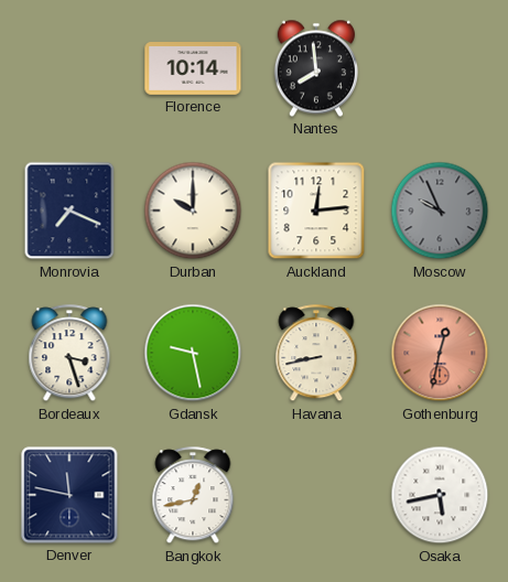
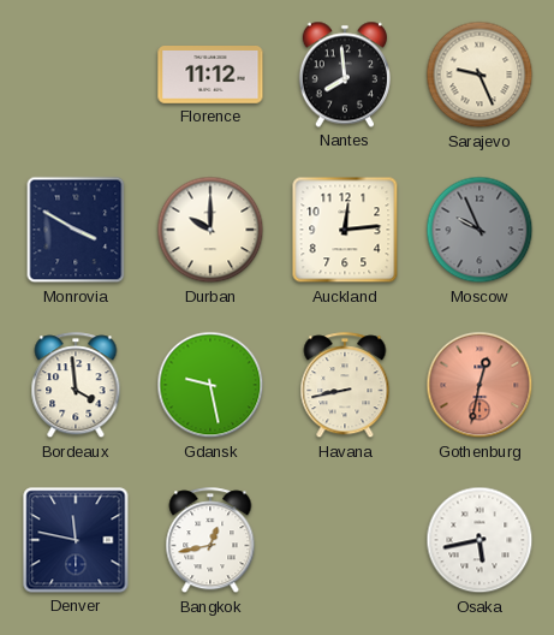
Florence: 10:14 -> 11:12
Sarajevo: none -> 9:26
Monrovia: 7:19 -> 3:50
Bordeaux: 3:27 -> 3:59
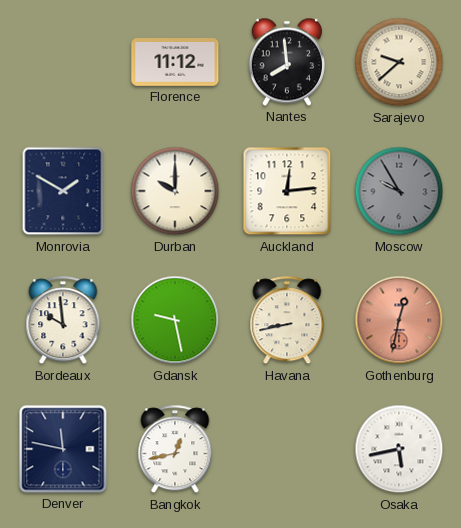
Sarajevo: 9:26 -> 9:38
Monrovia: 3:50 -> 1:50
Moscow: 9:56 -> 9:55
Bordeaux: 3:59 -> 9:59
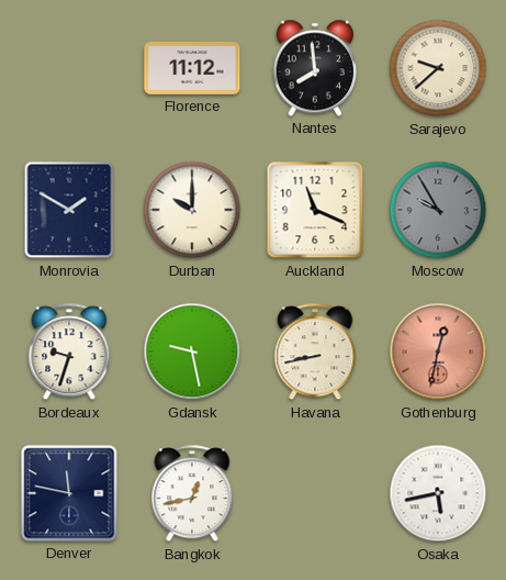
Auckland: 12:14 -> 11:19
Bordeaux: 9:59 -> 9:33
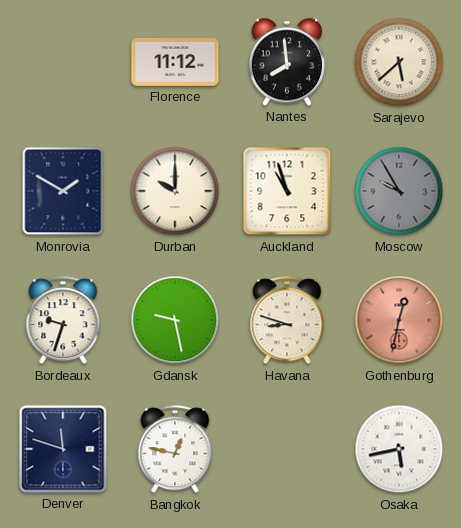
Sarajevo: 9:38 -> 5:38
Auckland: 11:19 -> 10:57
Havana: 8:43 -> 8:48
Denver: 11:47 -> 11:48
Bangkok: 12:43 -> 12:47
